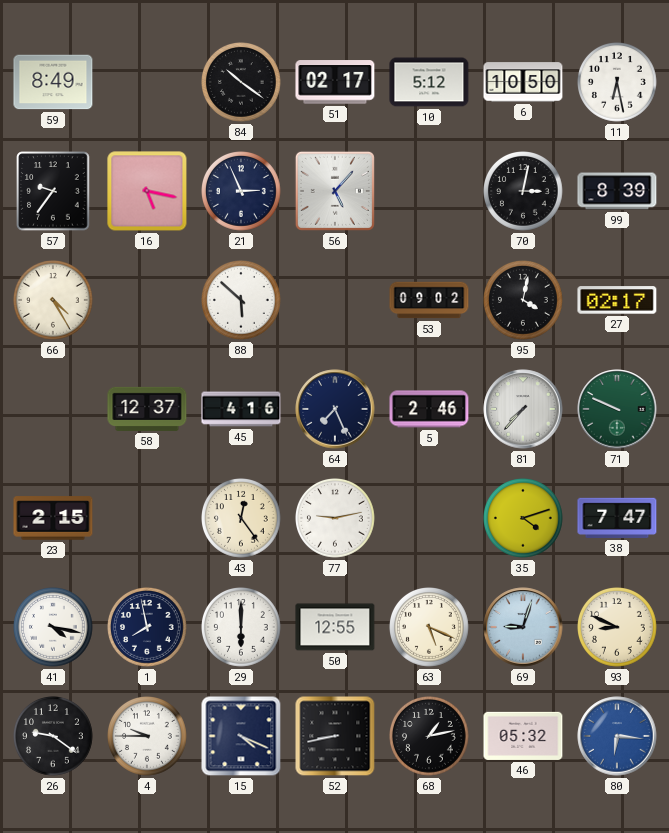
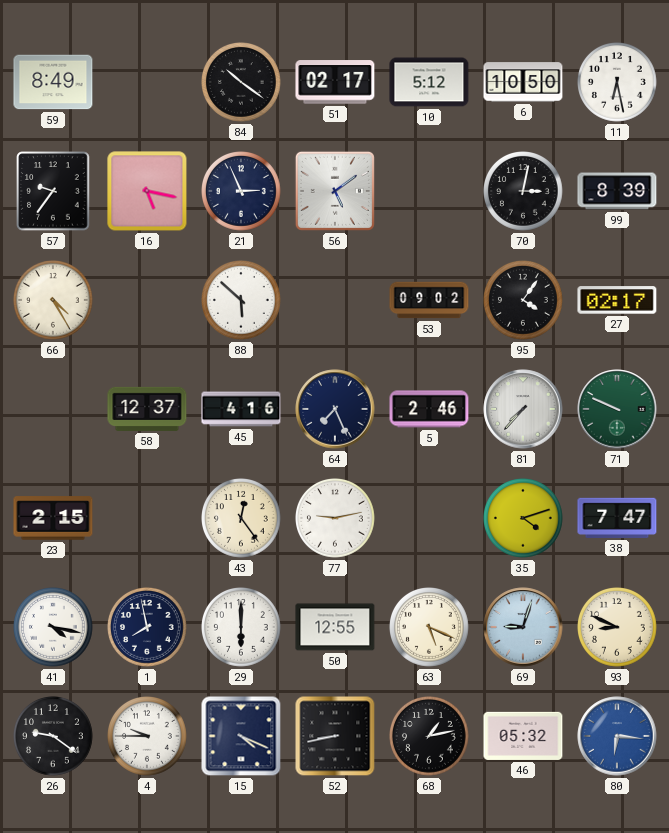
56: 5:07 -> 5:09
95: 4:02 -> 4:06
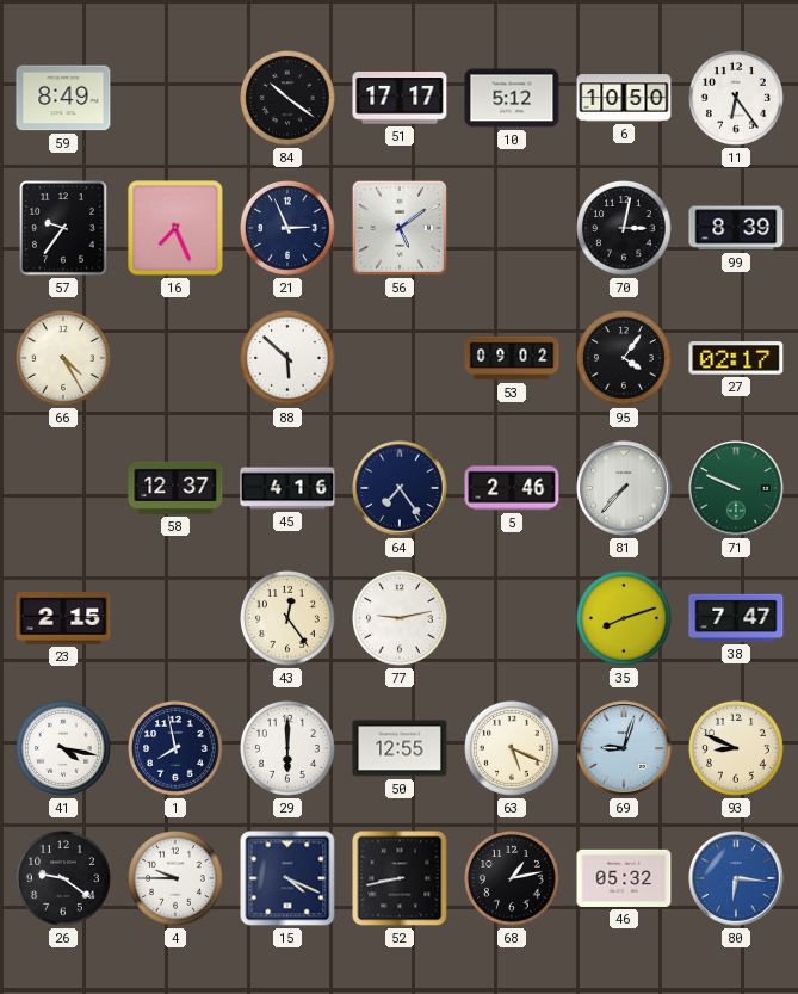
51: 02:17 -> 17:17
11: 6:28 -> 6:24
16: 5:17 -> 7:26
64: 7:26 -> 7:24
35: 4:12 -> 8:12
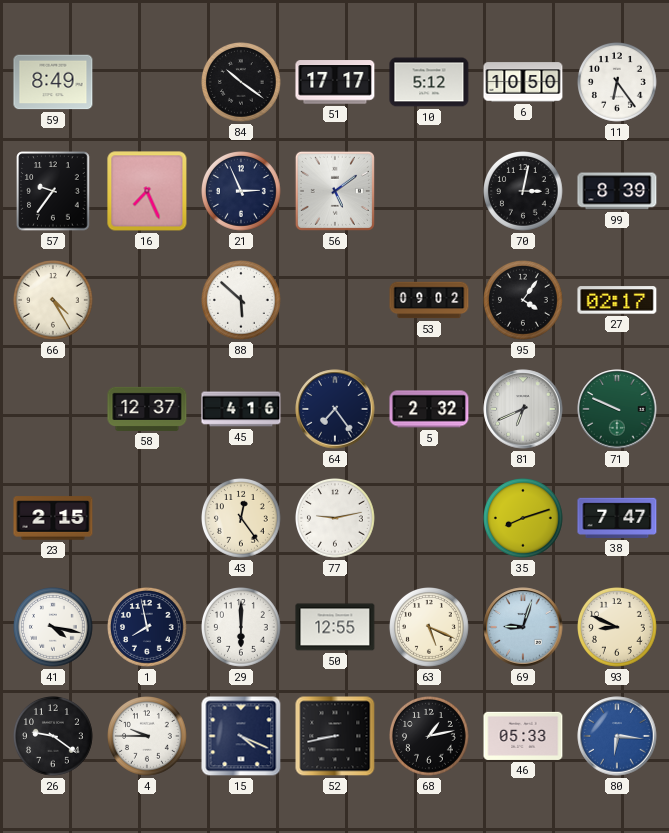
5: 2:46 -> 2:32
81: 7:37 -> 6:41
46: 05:32 -> 05:33
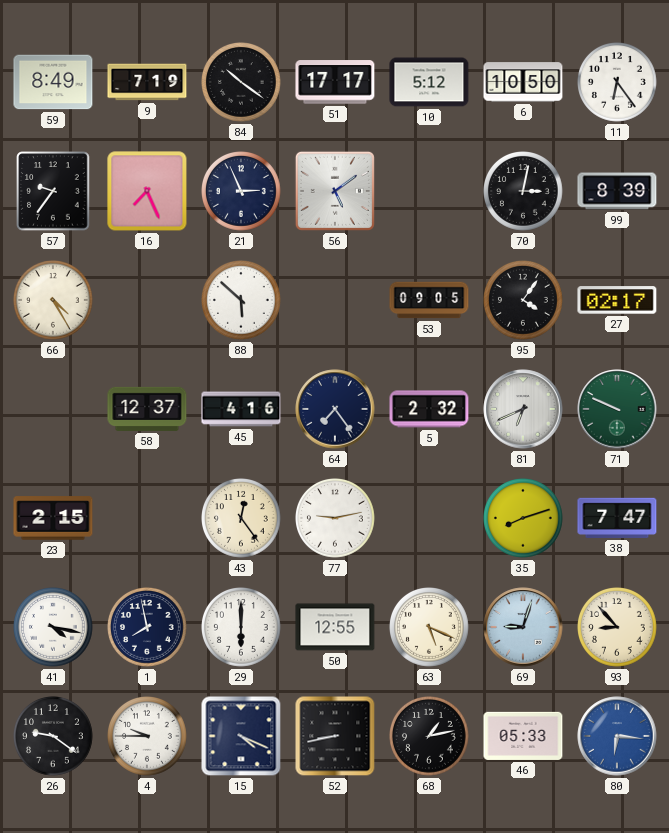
9: none -> 7:19
53: 09:02 -> 09:05
93: 8:49 -> 8:53
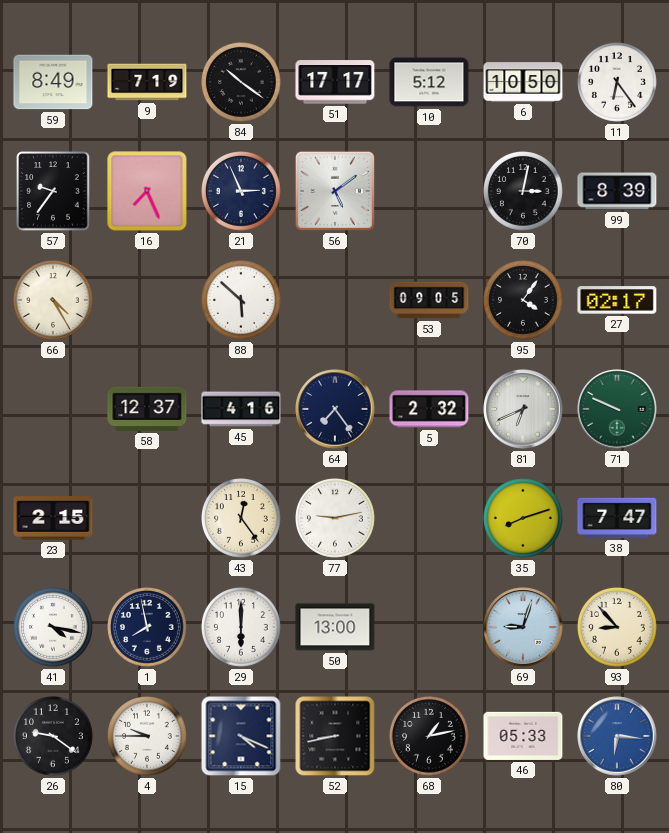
50: 12:55 -> 13:00
63: 5:19 -> none
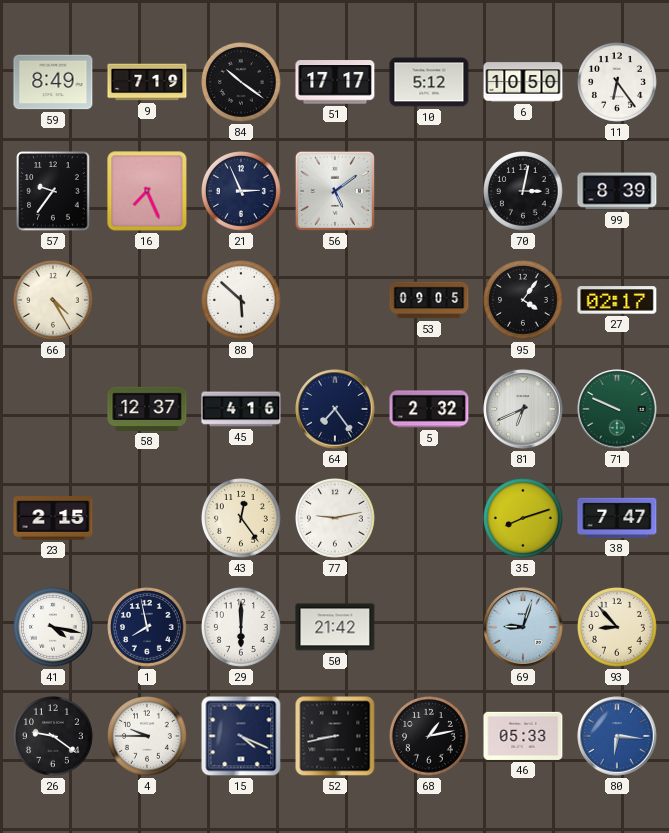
50: 13:00 -> 21:42
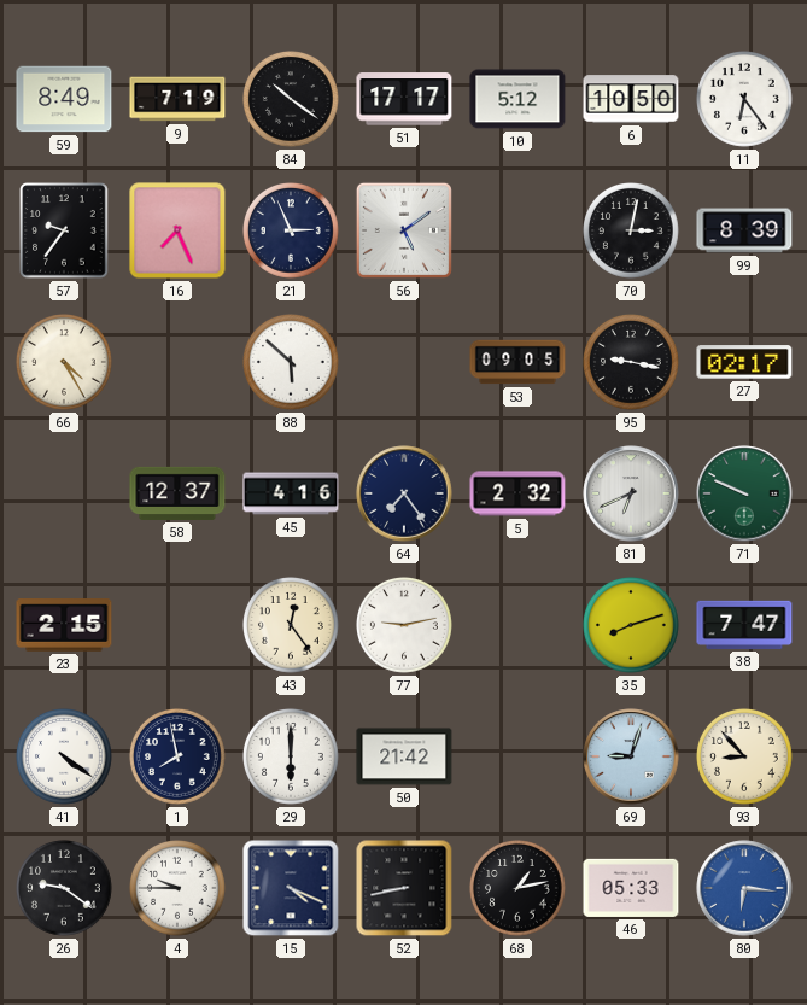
95: 4:06 -> 9:17
41: 4:17 -> 4:21
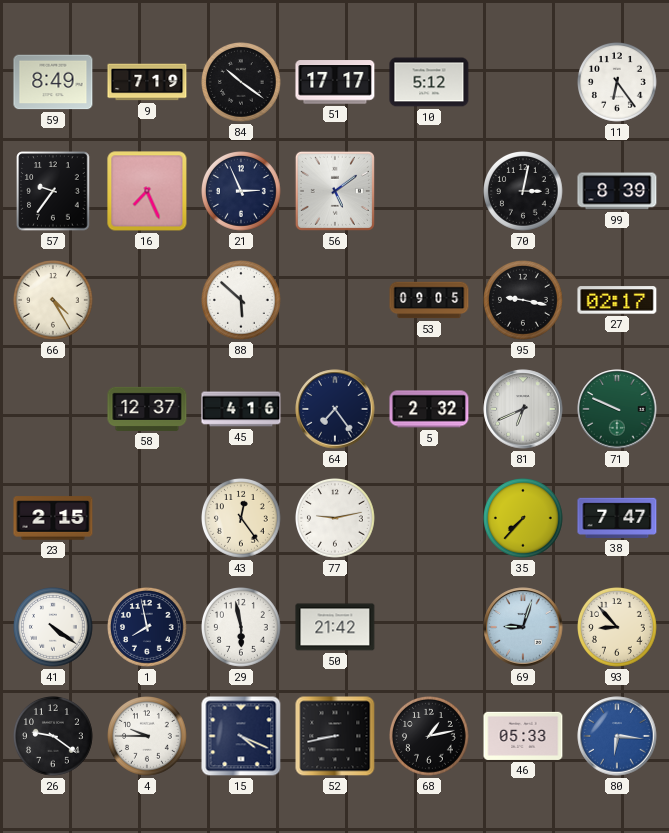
6: 10:50 -> none
35: 8:12 -> 7:37
29: 6:00 -> 5:58
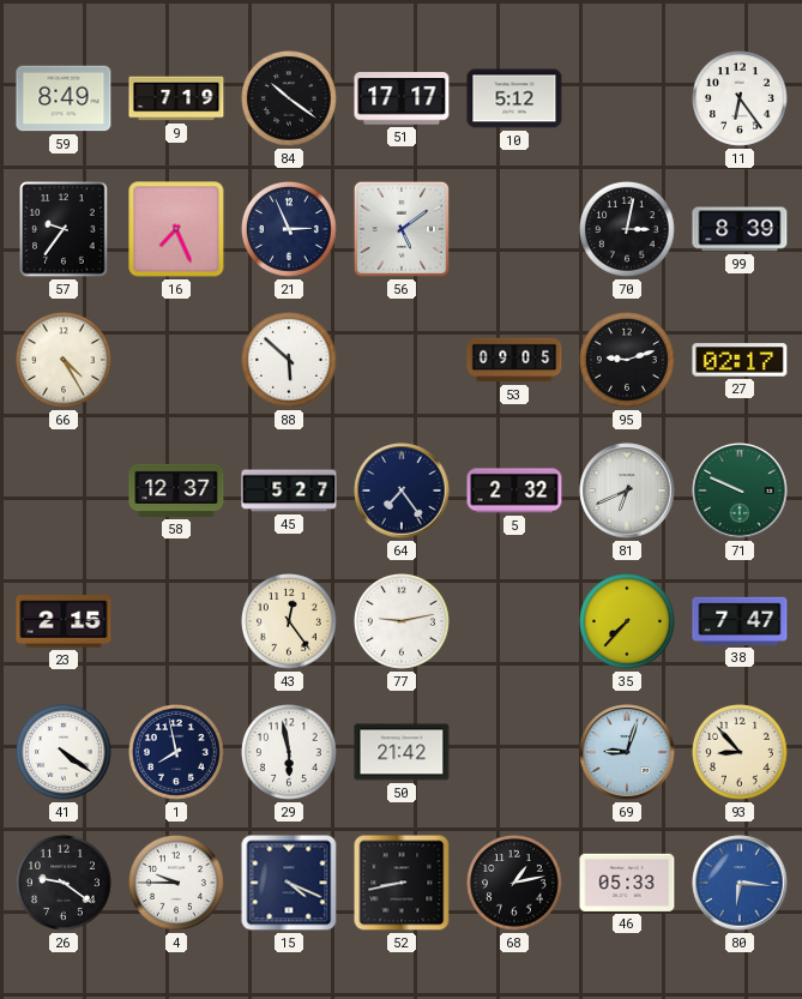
95: 9:17 -> 9:12
45: 4:16 -> 5:27
